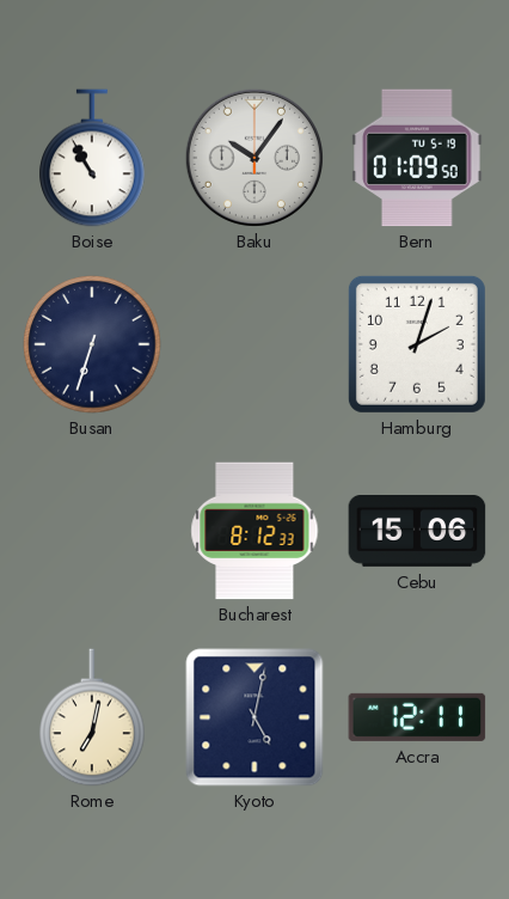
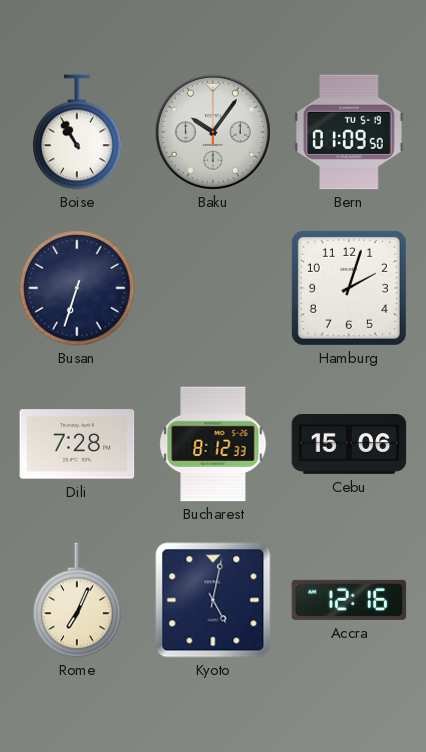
Dili: none -> 7:28
Rome: 7:02 -> 7:04
Accra: 12:11 -> 12:16
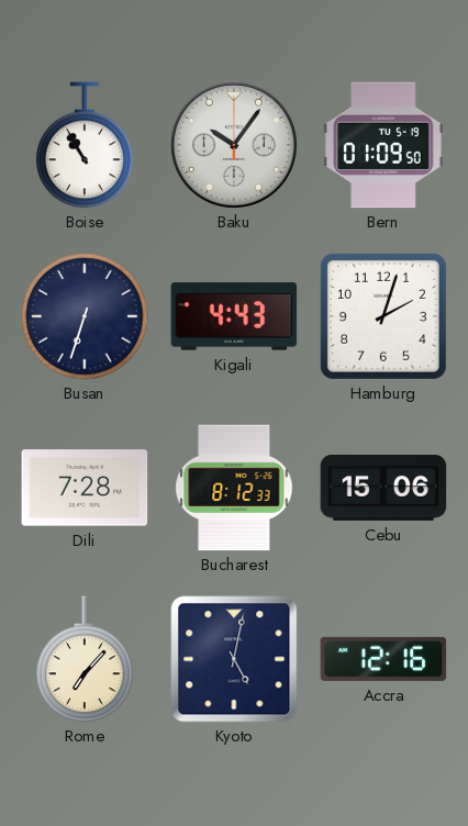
Kigali: none -> 4:43
Rome: 7:04 -> 7:07
